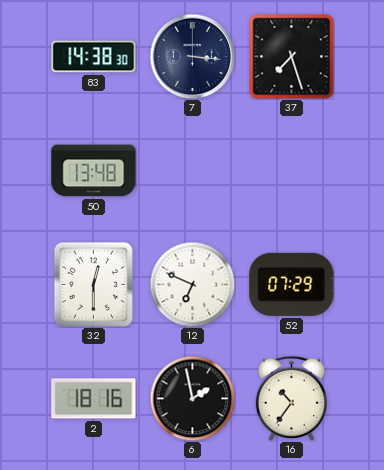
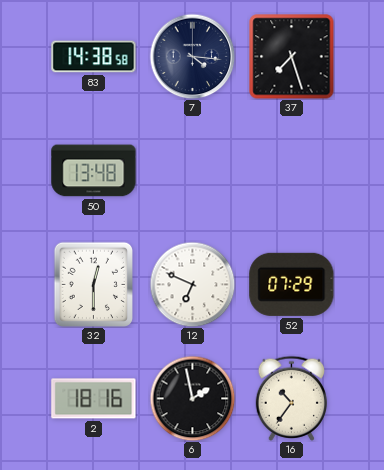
83: 14:38:30 -> 14:38:58
7: 3:16 -> 4:16
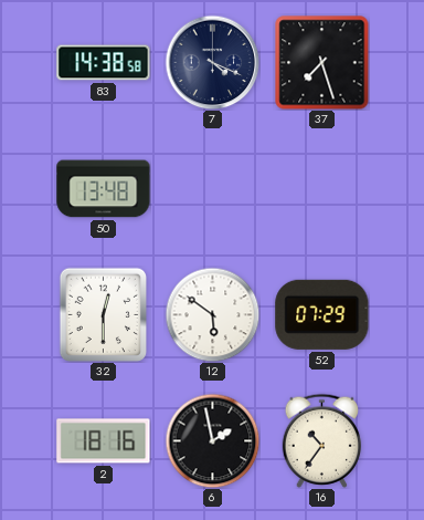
7: 4:16 -> 4:19
12: 6:49 -> 5:51
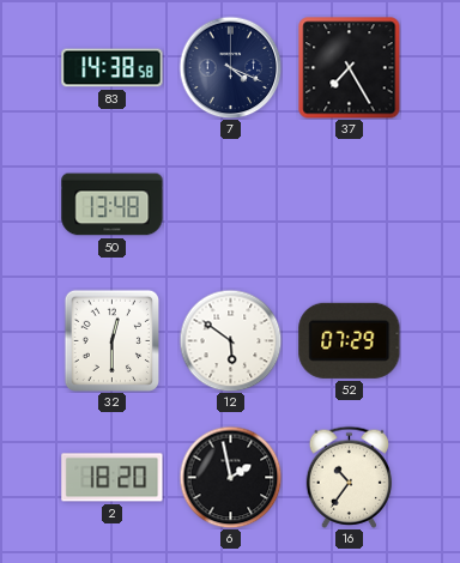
37: 7:27 -> 7:25
2: 18:16 -> 18:20
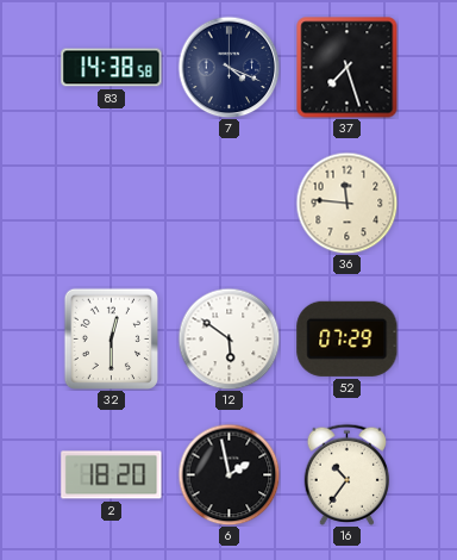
37: 7:25 -> 7:27
50: 13:48 -> none
36: none -> 11:46
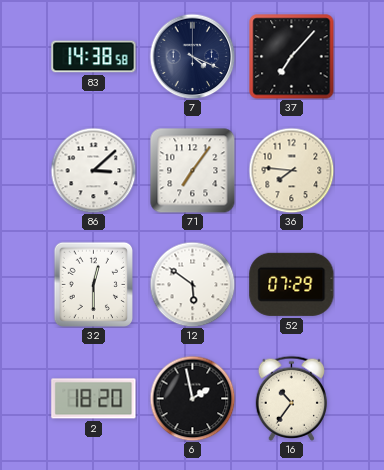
37: 7:27 -> 7:07
86: none -> 3:08
71: none -> 7:06
36: 11:46 -> 7:46
